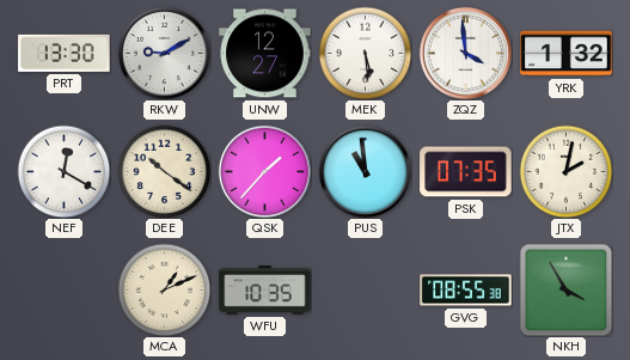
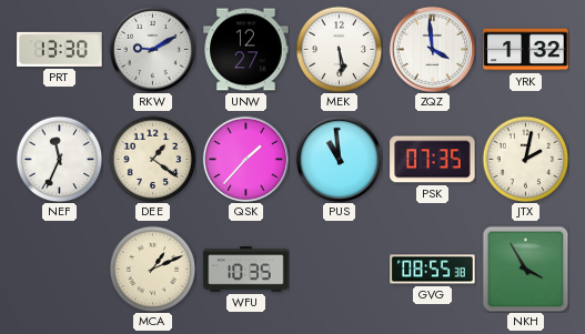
NEF: 12:20 -> 11:34
DEE: 10:21 -> 1:21
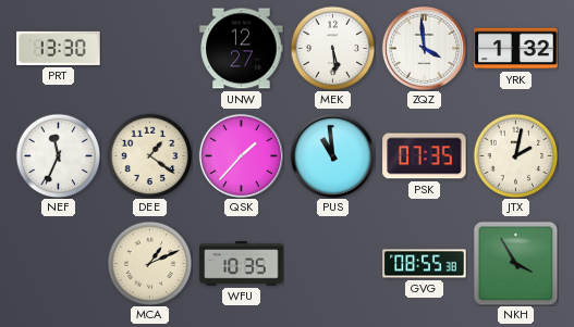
RKW: 9:10 -> none
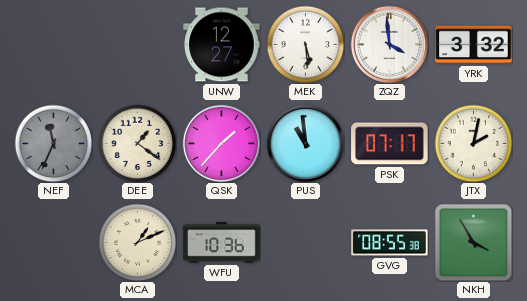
PRT: 13:30 -> none
YRK: 1:32 -> 3:32
NEF dial: white -> grey
PSK: 07:35 -> 07:17
WFU: 10:35 -> 10:36
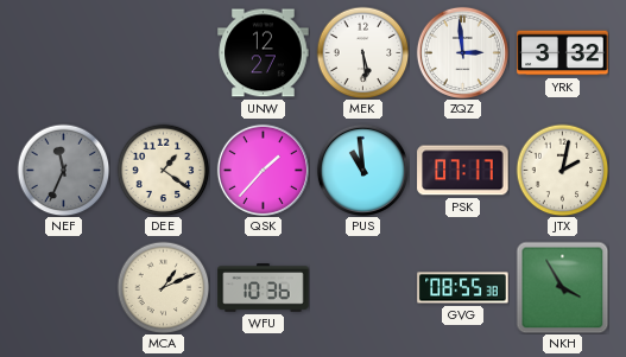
ZQZ: 3:59 -> 2:59
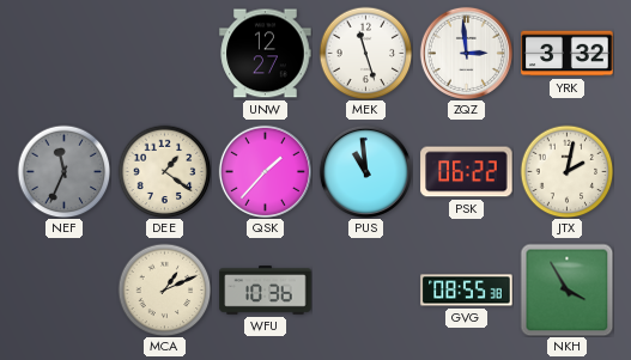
MEK: 5:29 -> 11:27
PSK: 07:17 -> 06:22
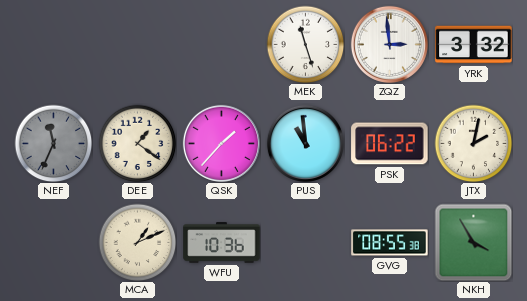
UNW: 12:27 -> none
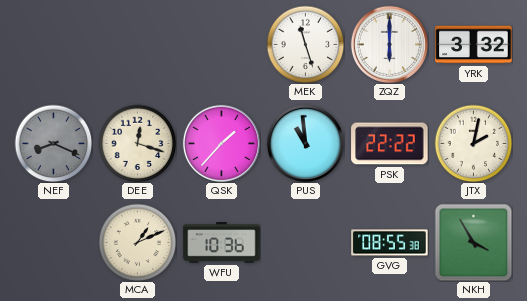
ZQZ: 2:59 -> 6:00
NEF: 11:34 -> 8:19
DEE: 1:21 -> 12:18
PSK: 06:22 -> 22:22
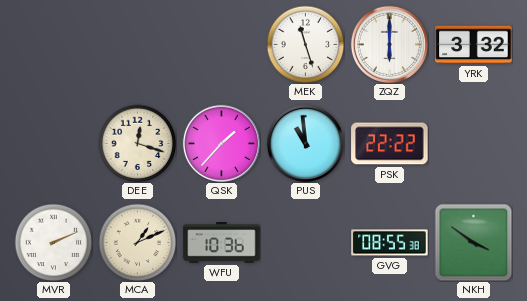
NEF: 8:19 -> none
JTX: 2:02 -> none
MVR: none -> 2:11
NKH: 3:55 -> 3:51
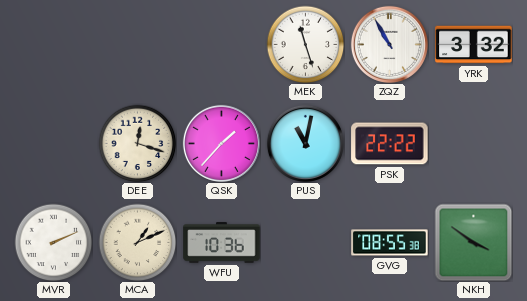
ZQZ: 6:00 -> 10:55
PUS: 10:59 -> 11:02
